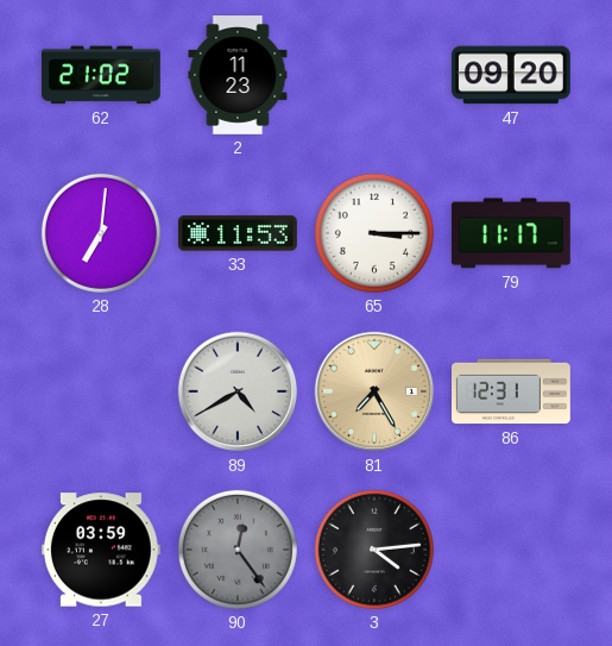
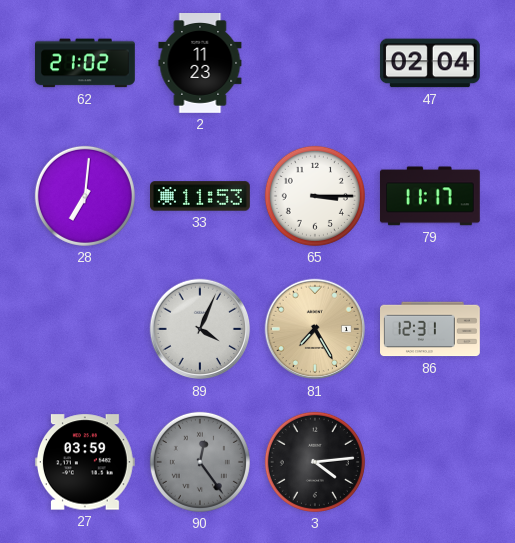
47: 09:20 -> 02:04
89: 4:40 -> 4:04
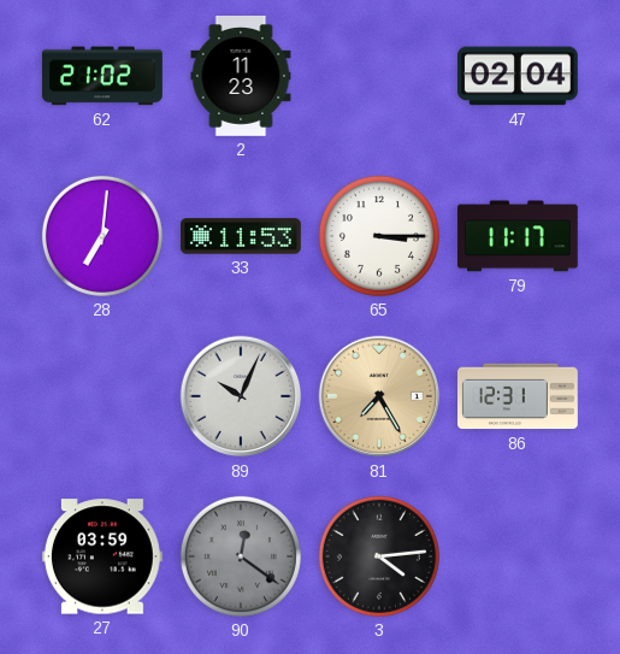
89: 4:04 -> 10:04
90: 12:24 -> 12:21
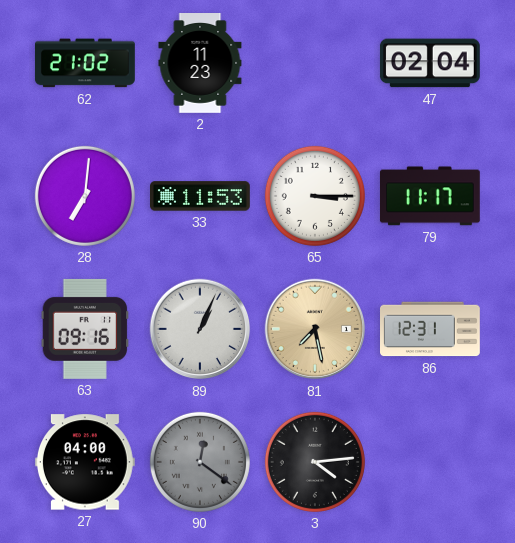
63: none -> 09:16
89: 10:04 -> 1:04
81: 7:25 -> 7:28
27: 03:59 -> 04:00
